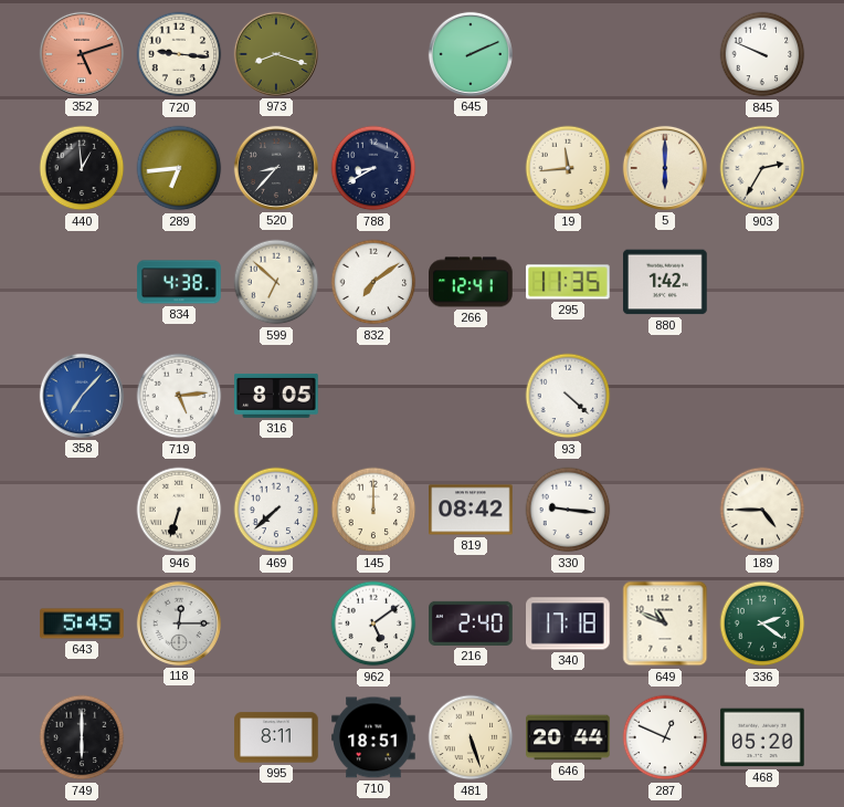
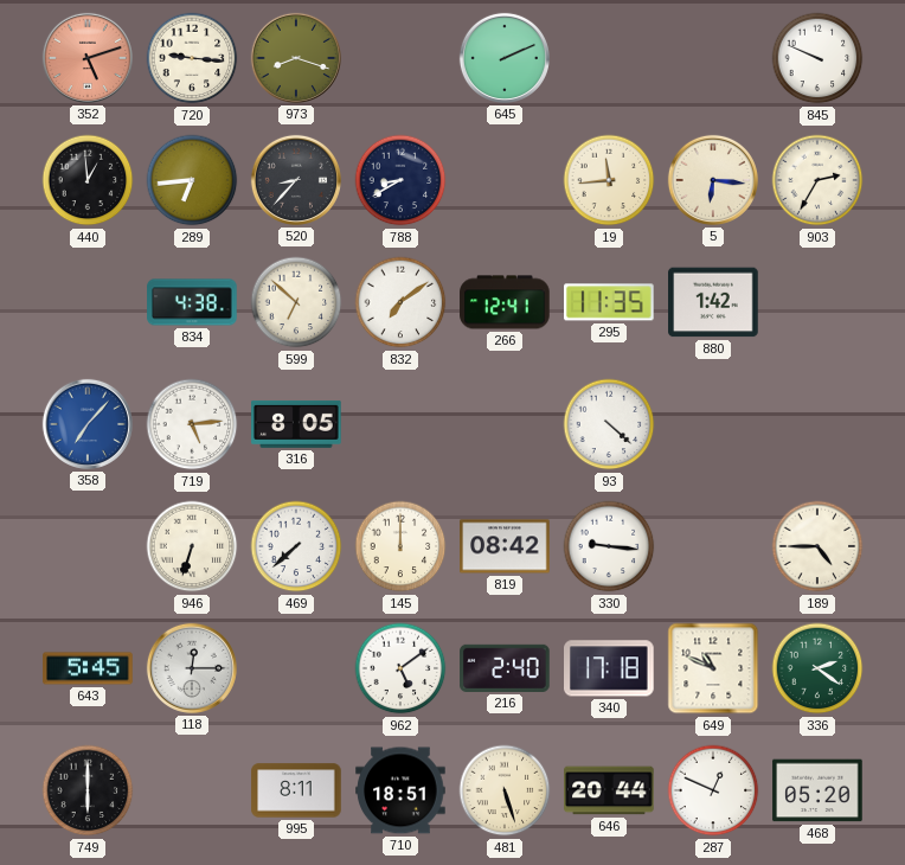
5: 6:00 -> 6:16
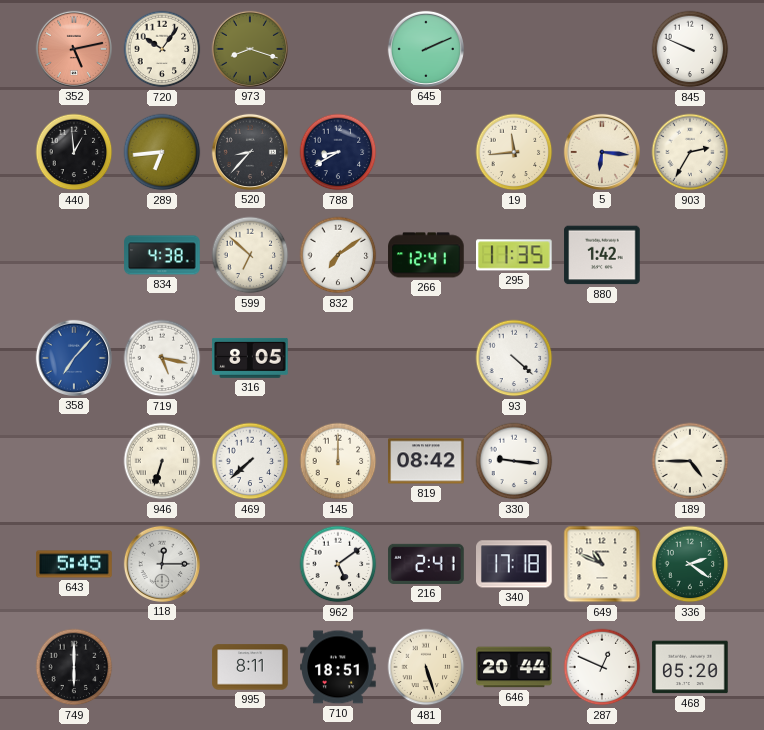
352: 5:12 -> 5:13
720: 9:16 -> 10:06
719: 5:14 -> 5:17
216: 2:40 -> 2:41
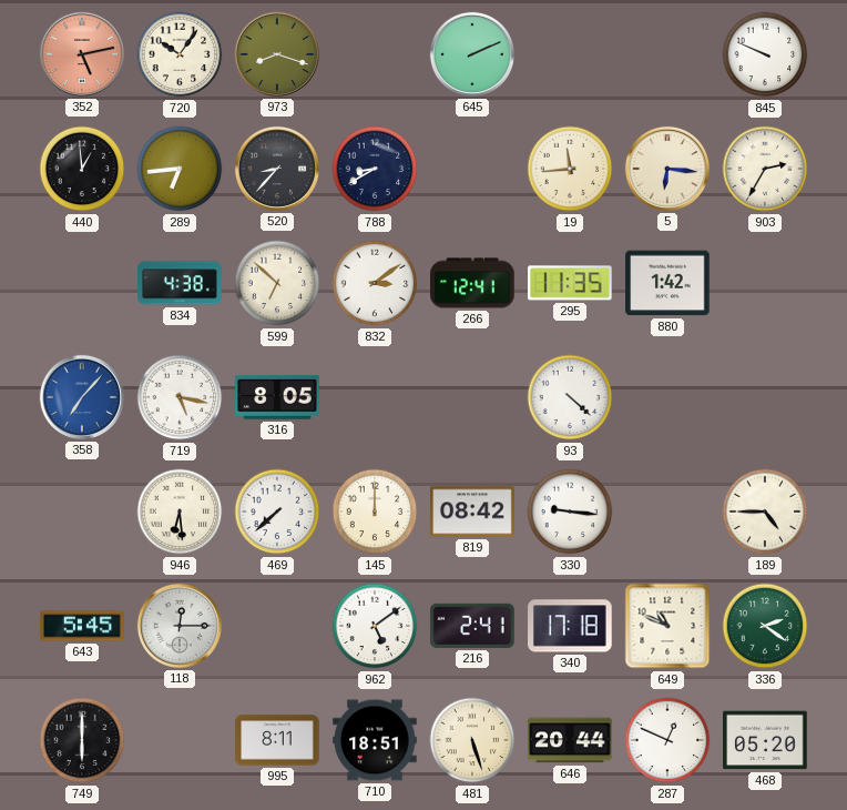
832: 7:09 -> 3:09
946: 6:33 -> 6:29
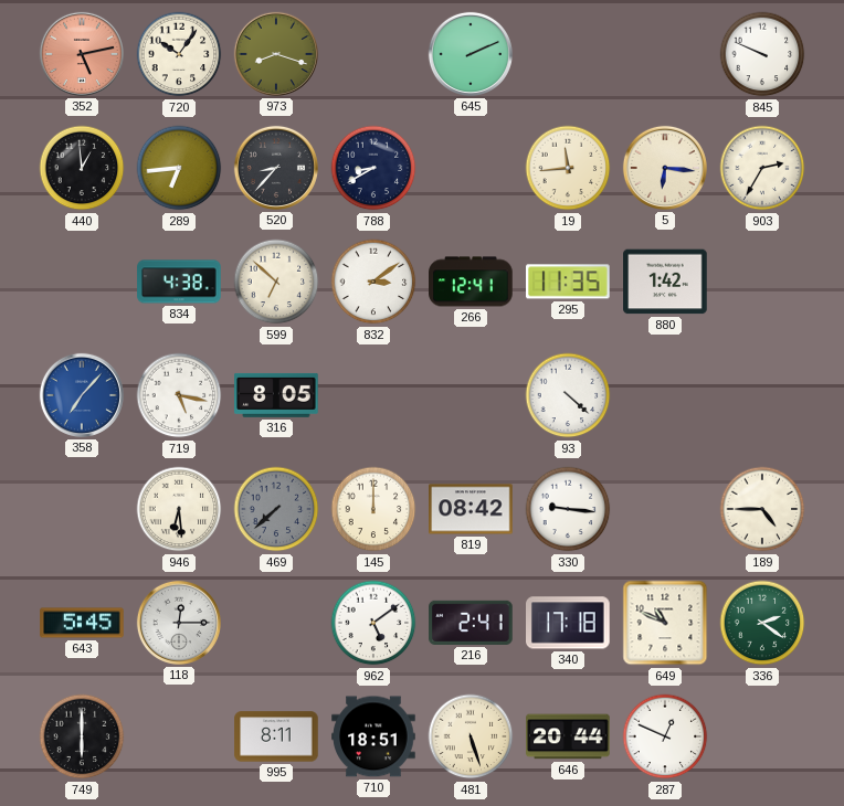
469 dial: white -> grey
468: 05:20 -> none
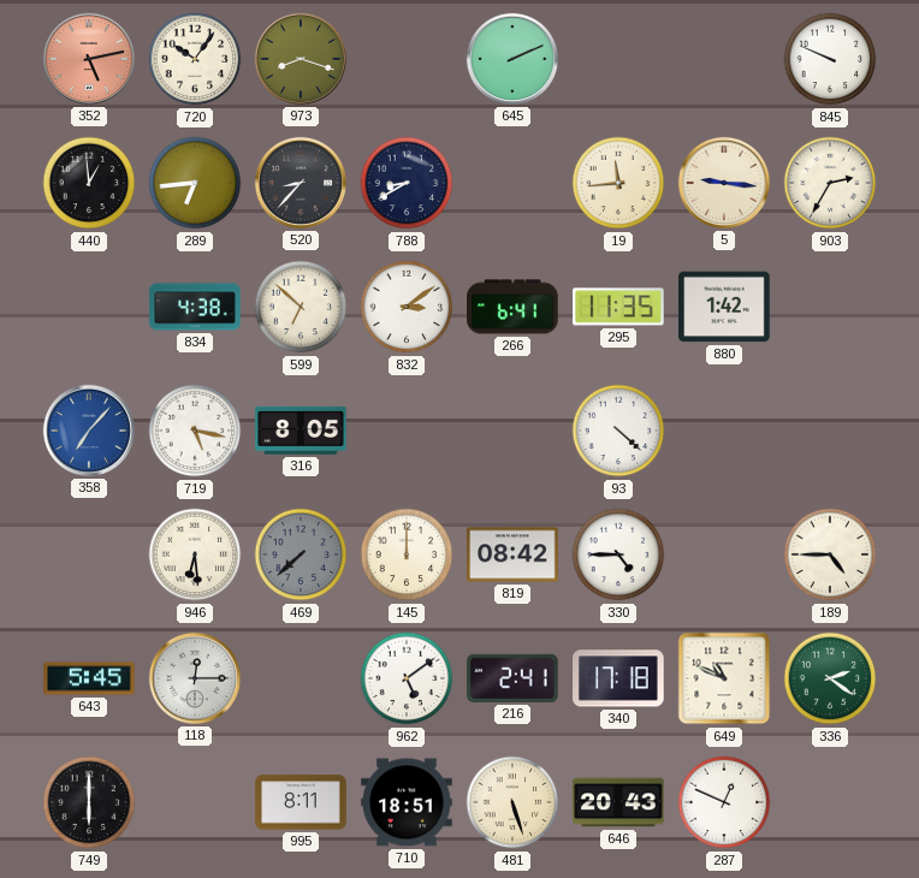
5: 6:16 -> 9:16
266: 12:41 -> 6:41
330: 9:16 -> 4:45
646: 20:44 -> 20:43
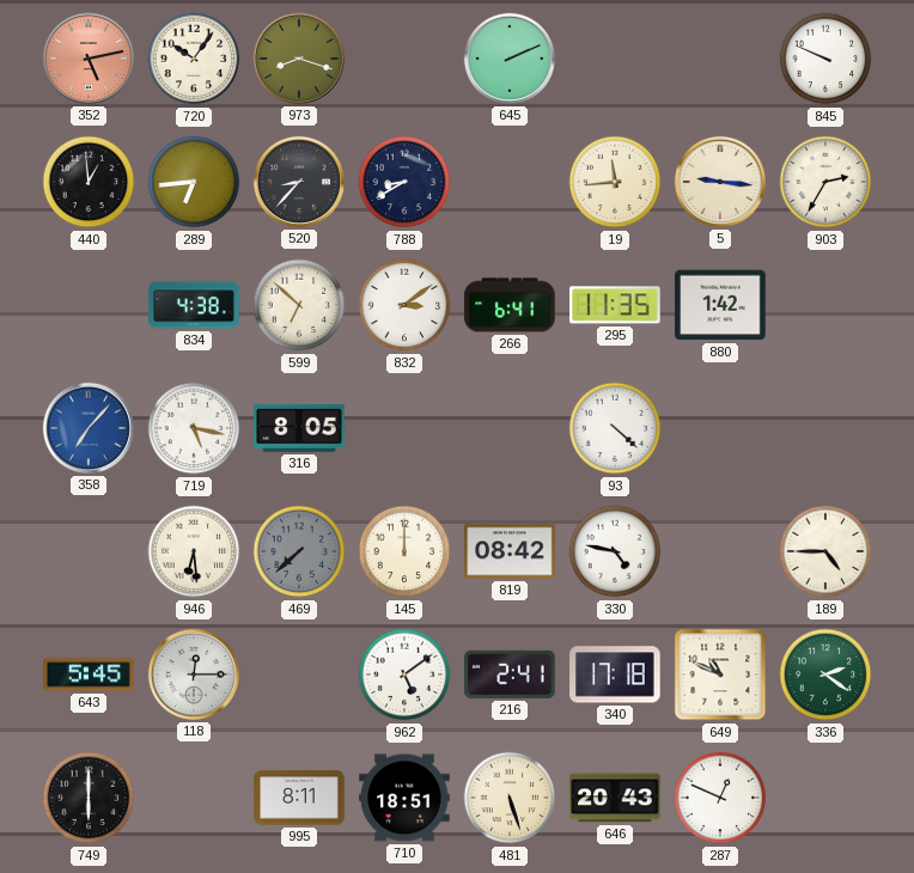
330: 4:45 -> 4:47
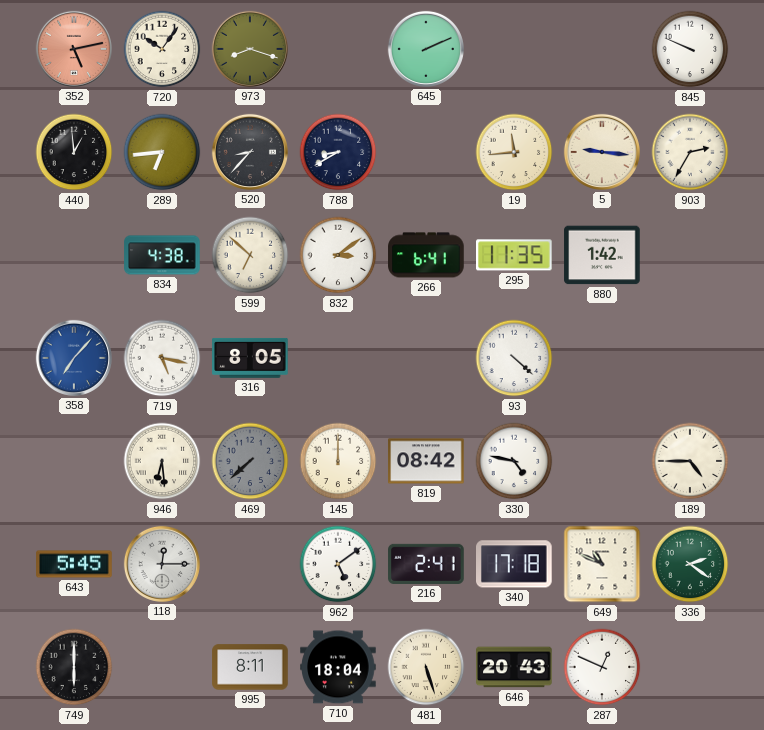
710: 18:51 -> 18:04
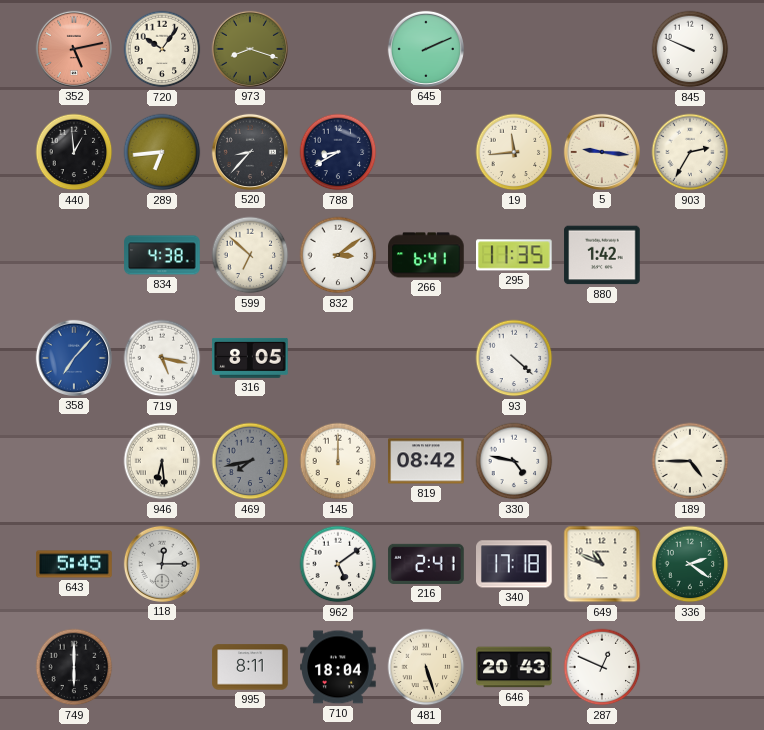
469: 7:38 -> 7:43
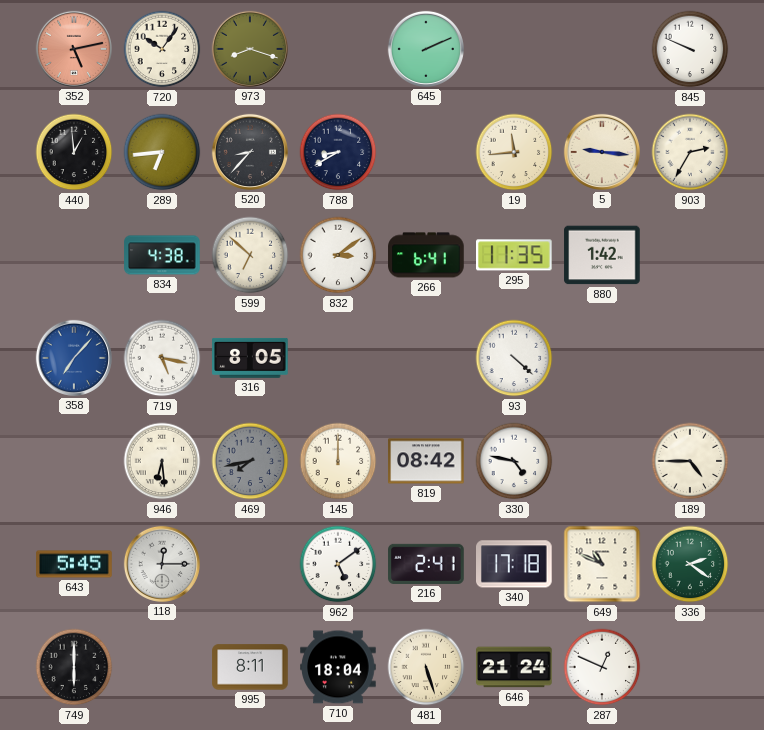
646: 20:43 -> 21:24
